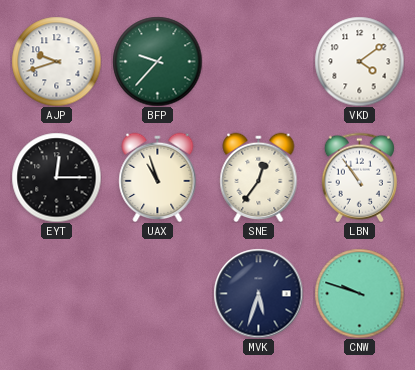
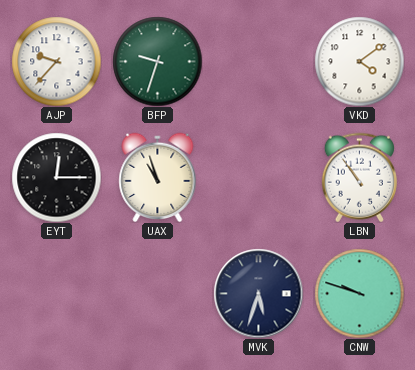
AJP: 9:42 -> 9:37
BFP: 9:37 -> 9:33
SNE: 12:36 -> none
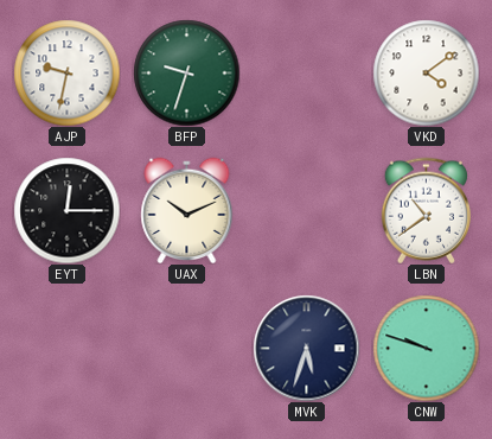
AJP: 9:37 -> 9:32
UAX: 10:57 -> 10:11
LBN: 10:54 -> 10:39
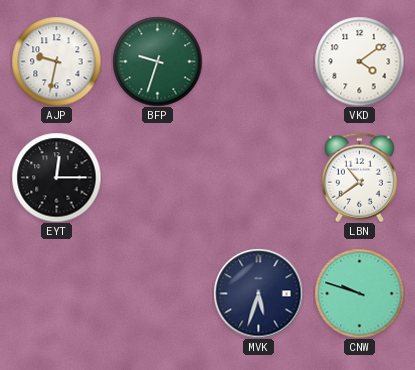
UAX: 10:11 -> none
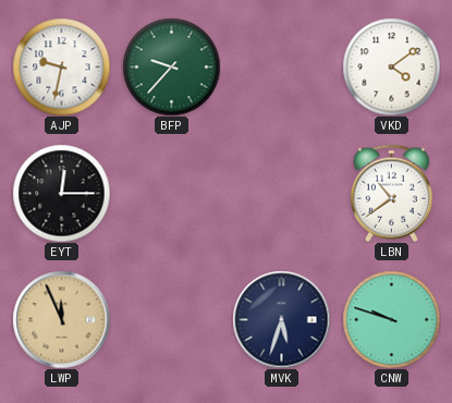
BFP: 9:33 -> 9:37
LWP: none -> 11:56
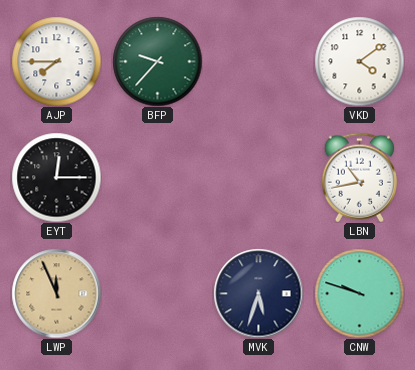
AJP: 9:32 -> 7:45
LBN: 10:39 -> 10:43
